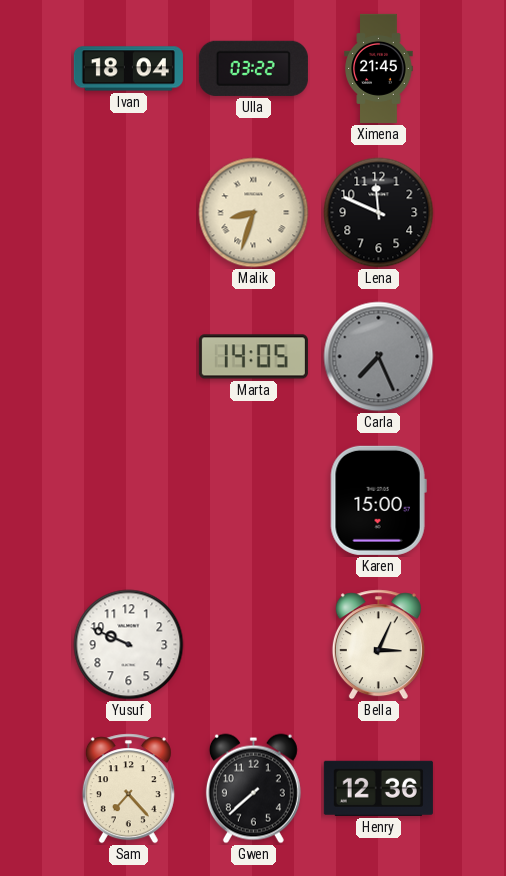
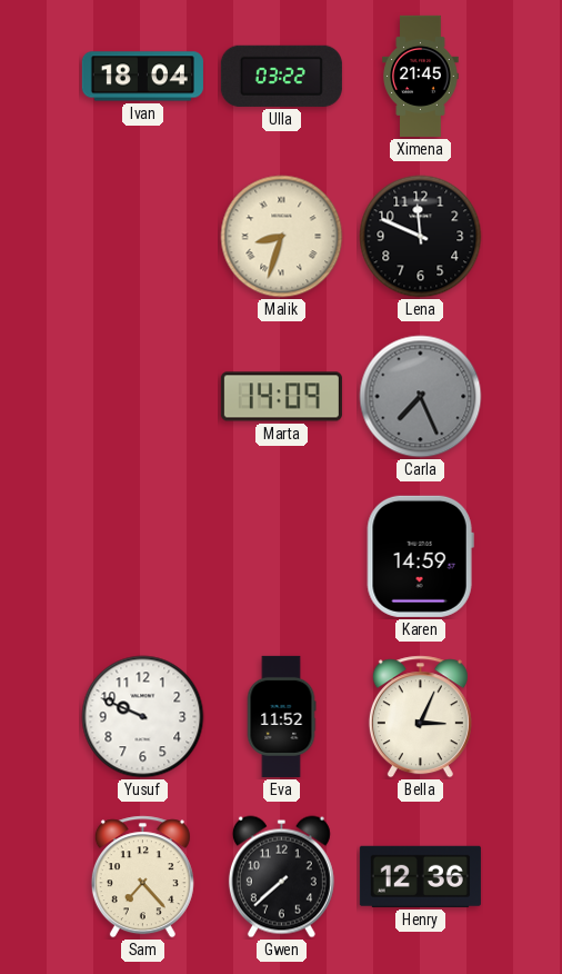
Marta: 14:05 -> 14:09
Karen: 15:00 -> 14:59
Eva: none -> 11:52
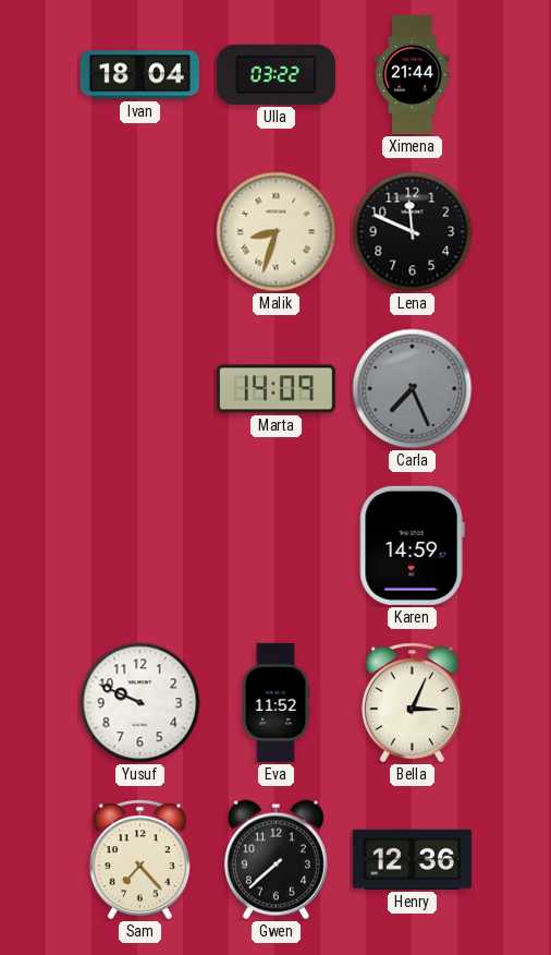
Ximena: 21:45 -> 21:44
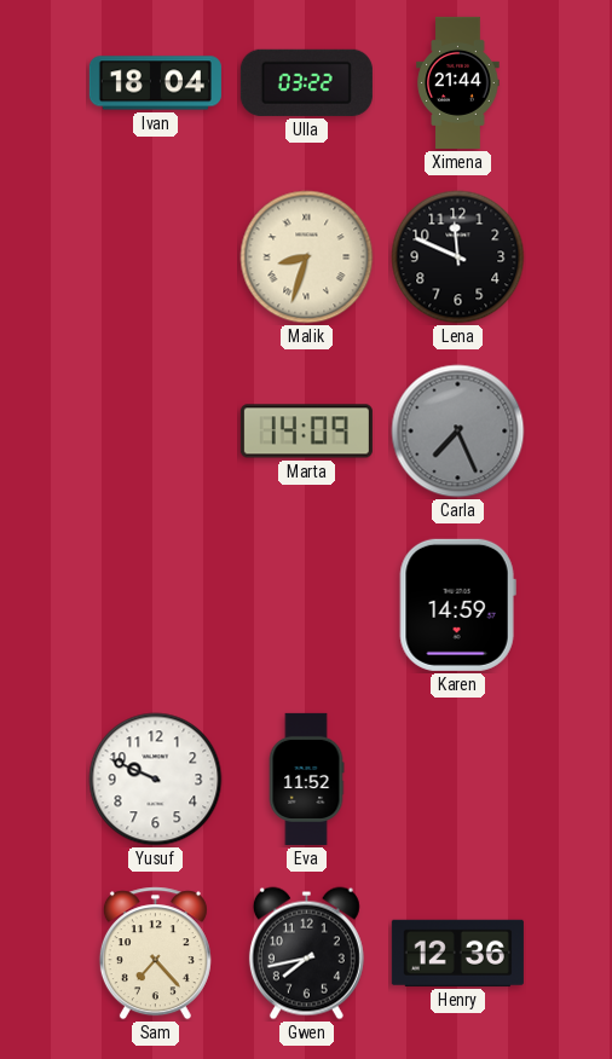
Bella: 3:04 -> none
Gwen: 7:38 -> 7:43
